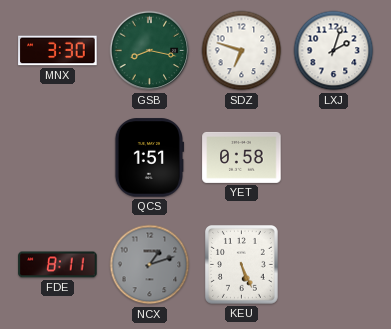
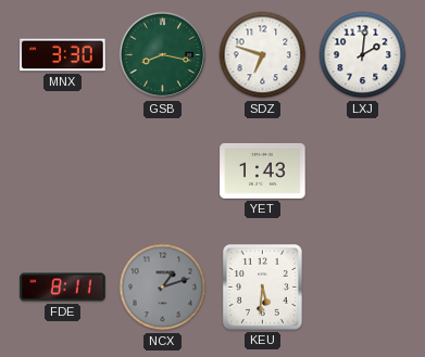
LXJ: 2:03 -> 2:01
QCS: 1:51 -> none
YET: 0:58 -> 1:43
KEU: 5:26 -> 5:31
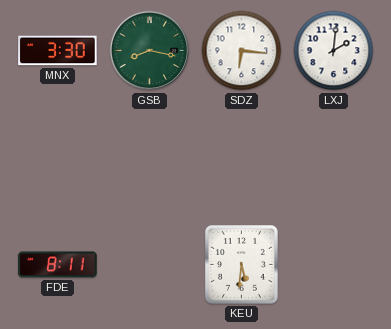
SDZ: 6:48 -> 6:16
YET: 1:43 -> none
NCX: 1:12 -> none
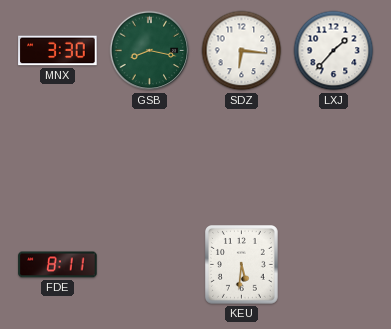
LXJ: 2:01 -> 1:37
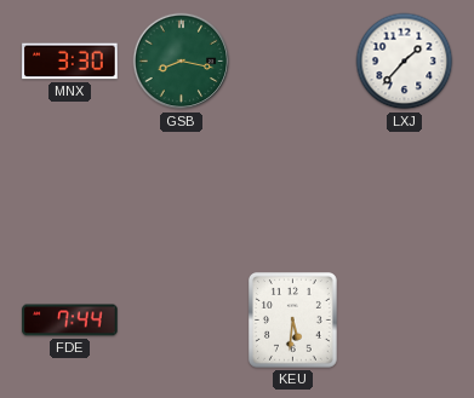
SDZ: 6:16 -> none
FDE: 8:11 -> 7:44
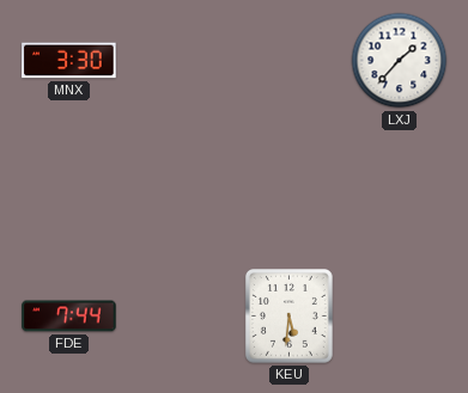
GSB: 8:17 -> none
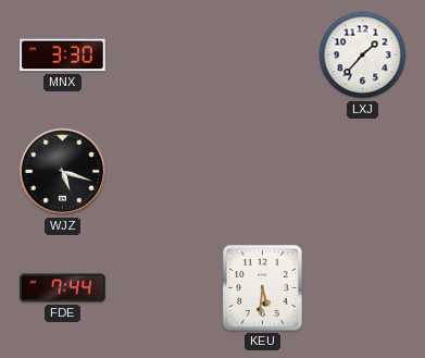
WJZ: none -> 5:18
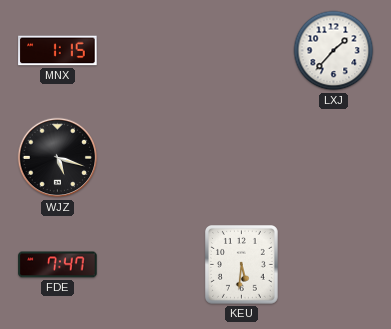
MNX: 3:30 -> 1:15
FDE: 7:44 -> 7:47
